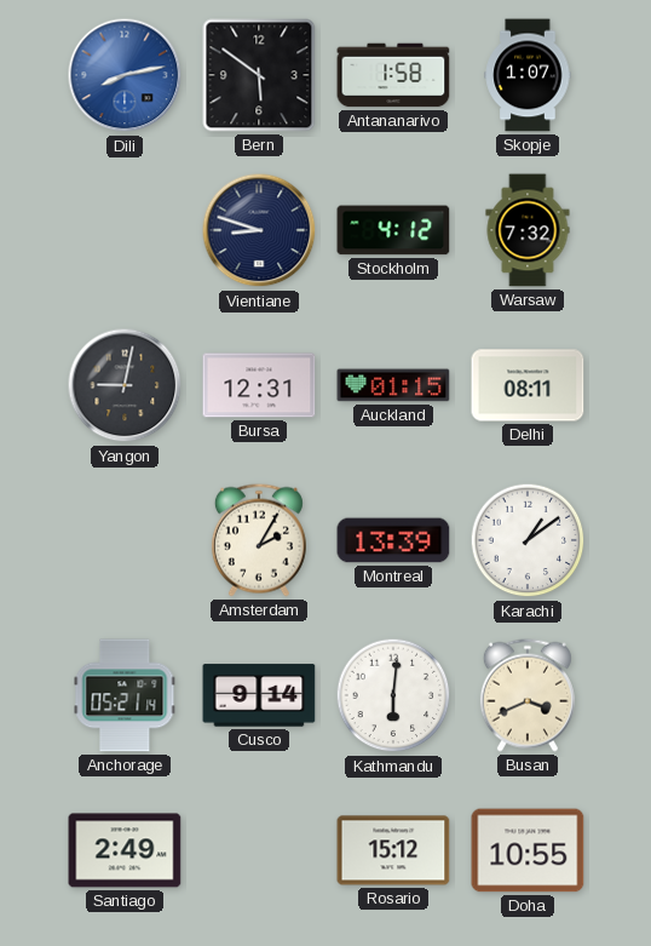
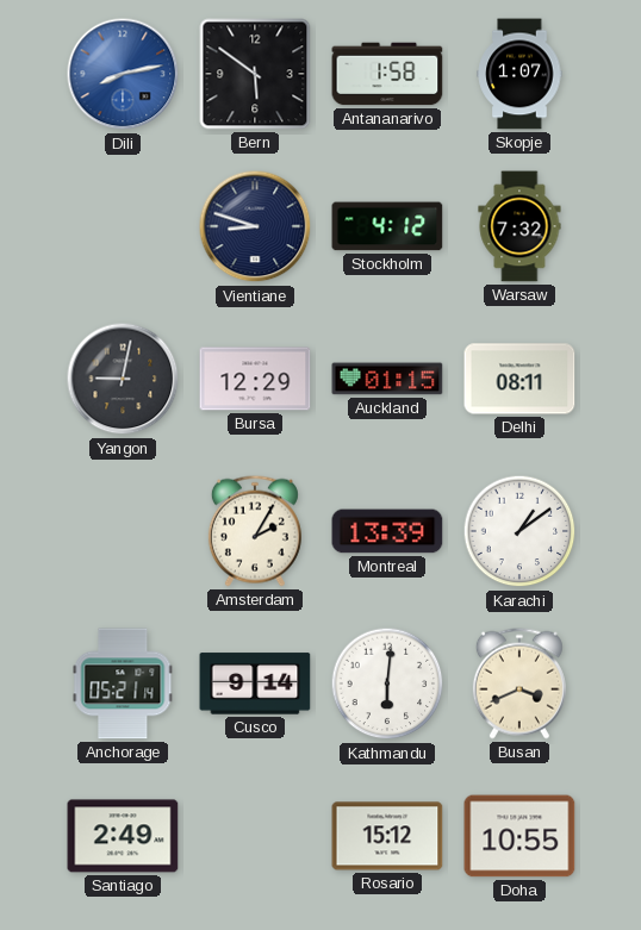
Bursa: 12:31 -> 12:29
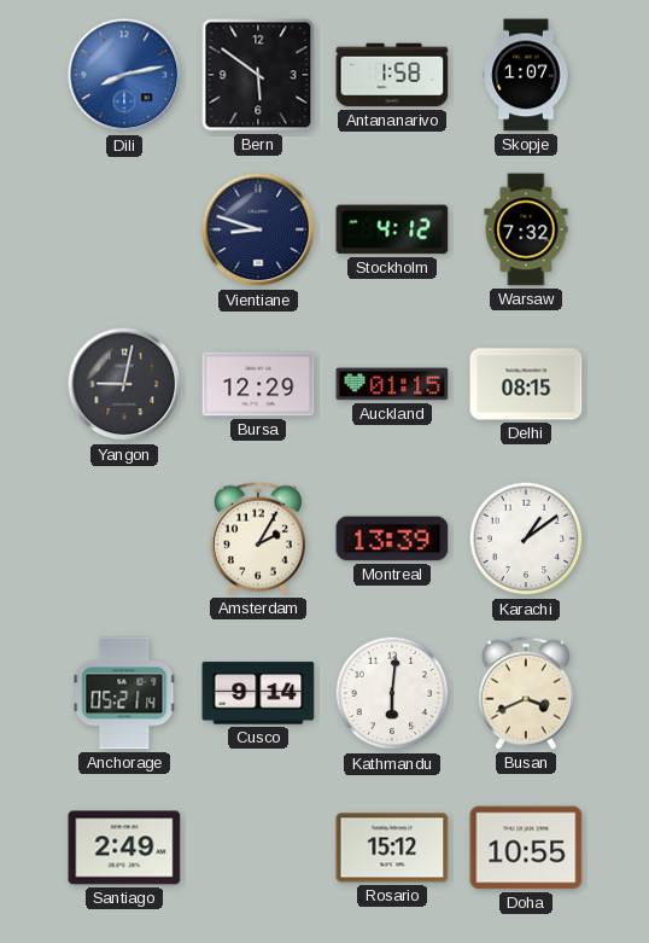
Delhi: 08:11 -> 08:15
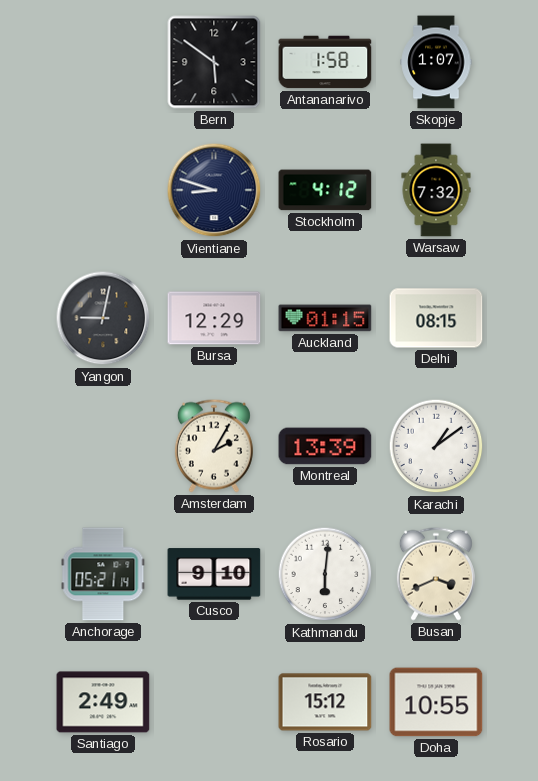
Dili: 8:13 -> none
Cusco: 9:14 -> 9:10
